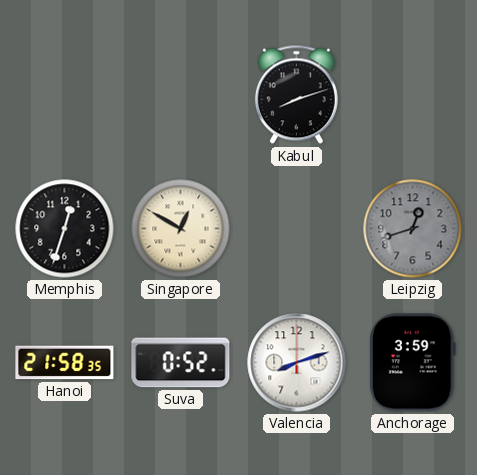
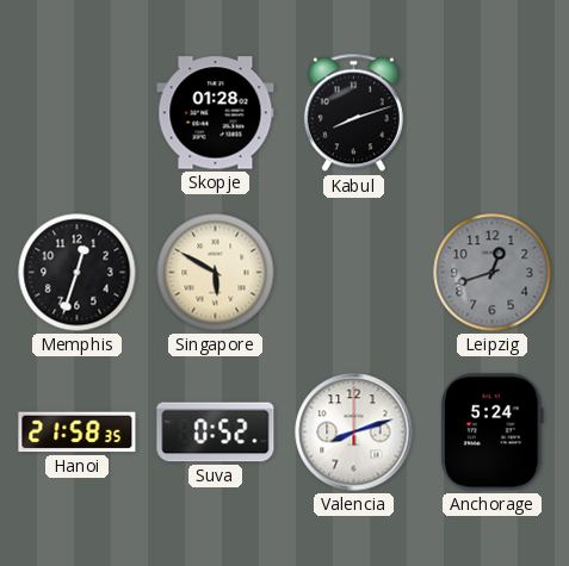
Skopje: none -> 01:28
Singapore: 12:50 -> 5:50
Anchorage: 3:59 -> 5:24
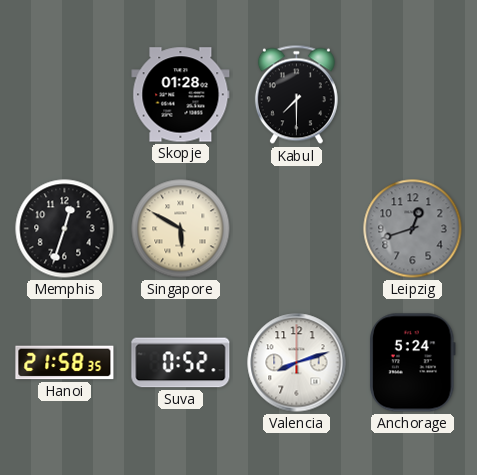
Kabul: 8:12 -> 7:30
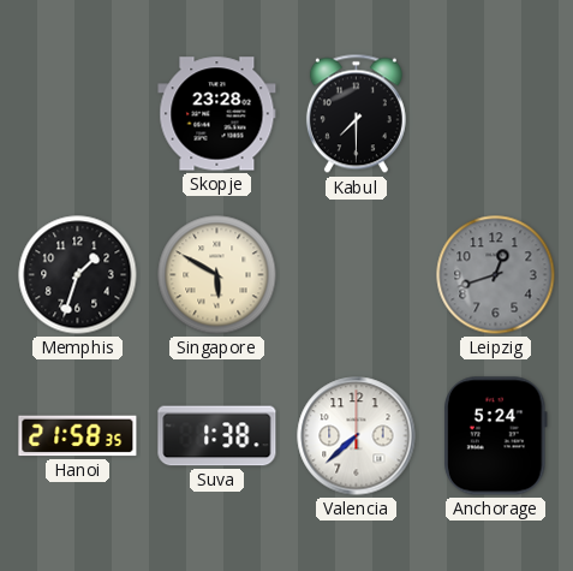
Skopje: 01:28 -> 23:28
Memphis: 12:33 -> 1:33
Suva: 0:52 -> 1:38
Valencia: 8:12 -> 7:38
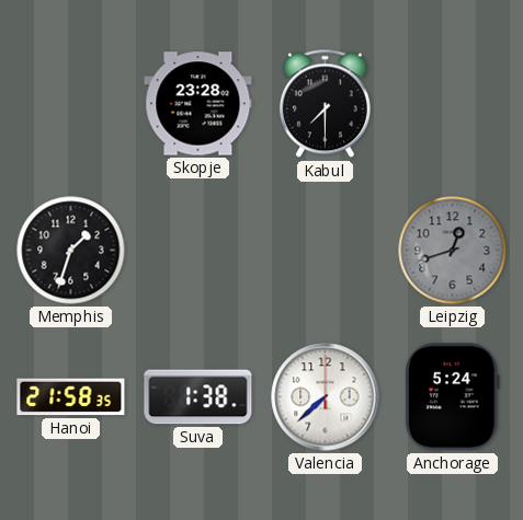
Singapore: 5:50 -> none
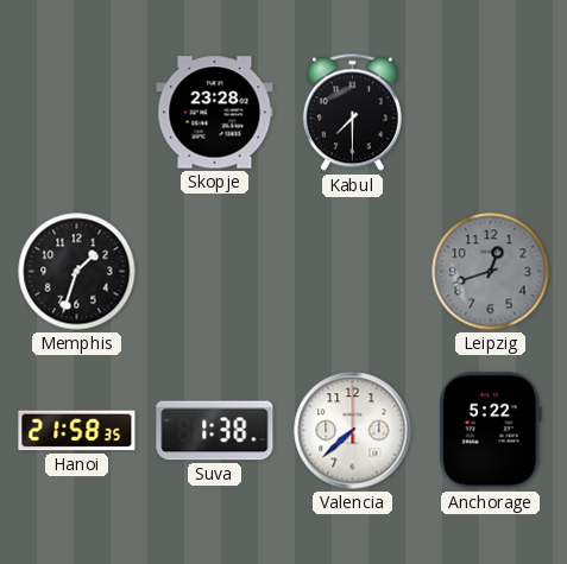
Anchorage: 5:24 -> 5:22
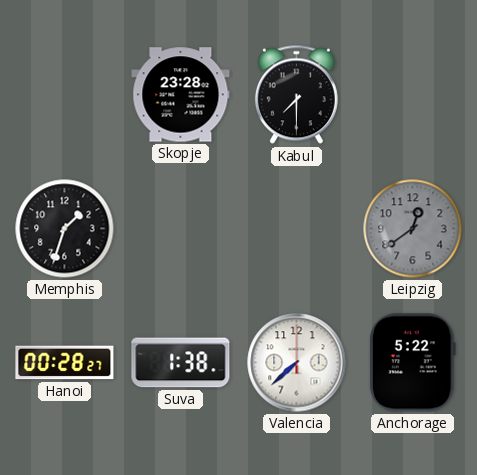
Leipzig: 12:42 -> 12:39
Hanoi: 21:58 -> 00:28
